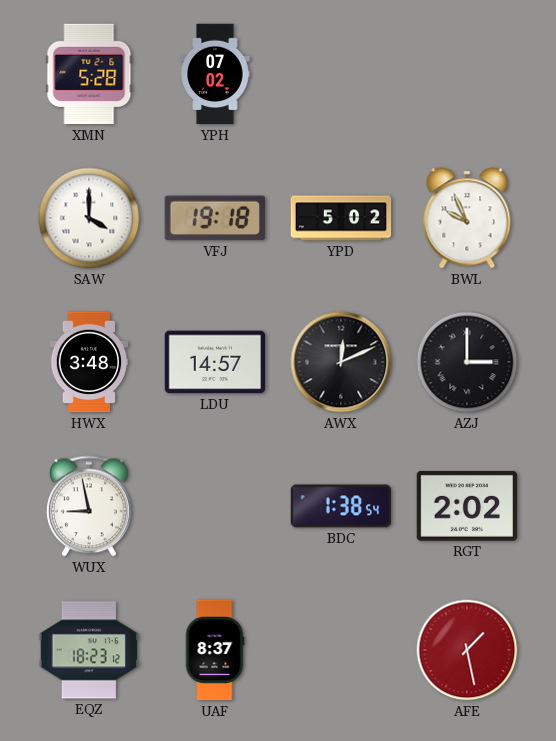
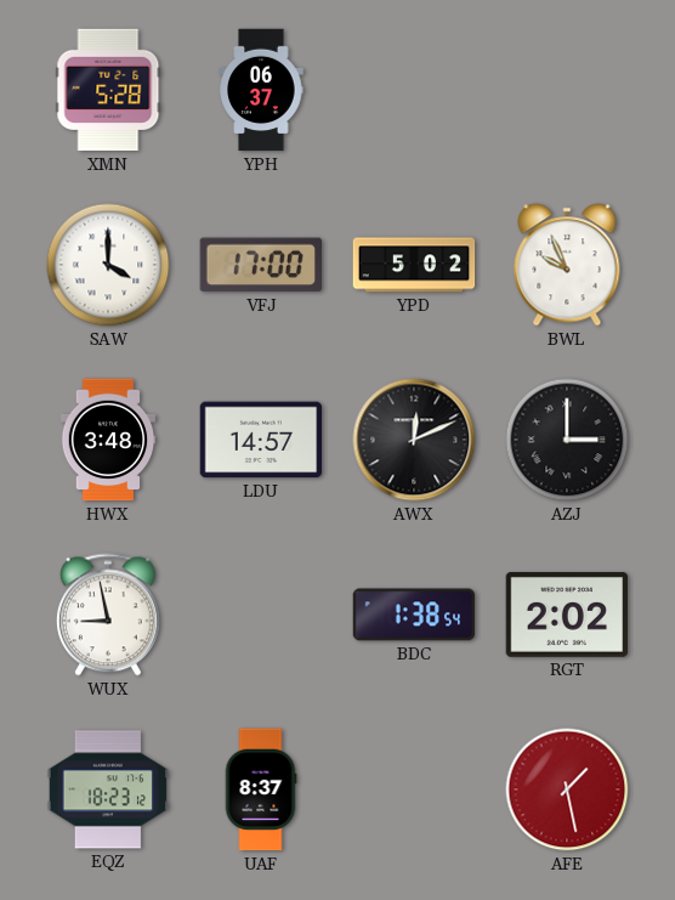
YPH: 07:02 -> 06:37
VFJ: 19:18 -> 17:00
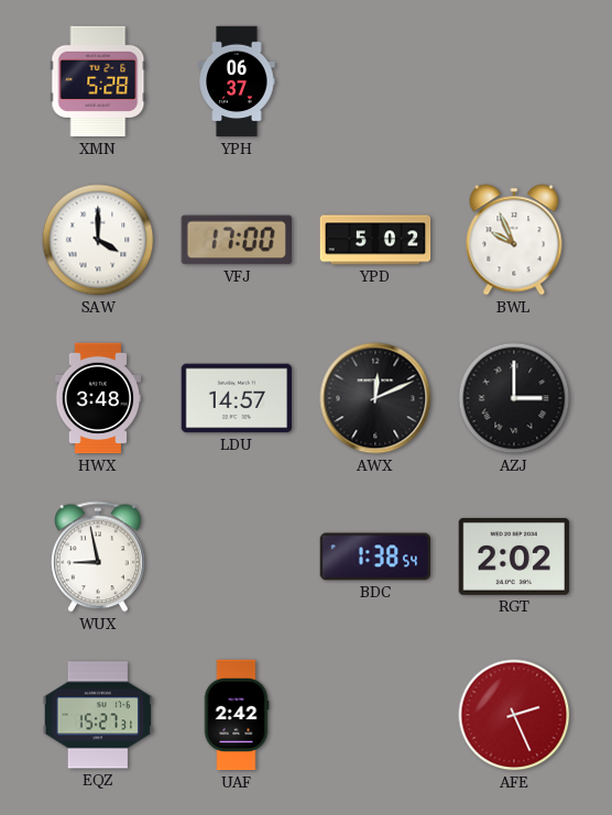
EQZ: 18:23 -> 15:27
UAF: 8:37 -> 2:42
AFE: 1:28 -> 2:26
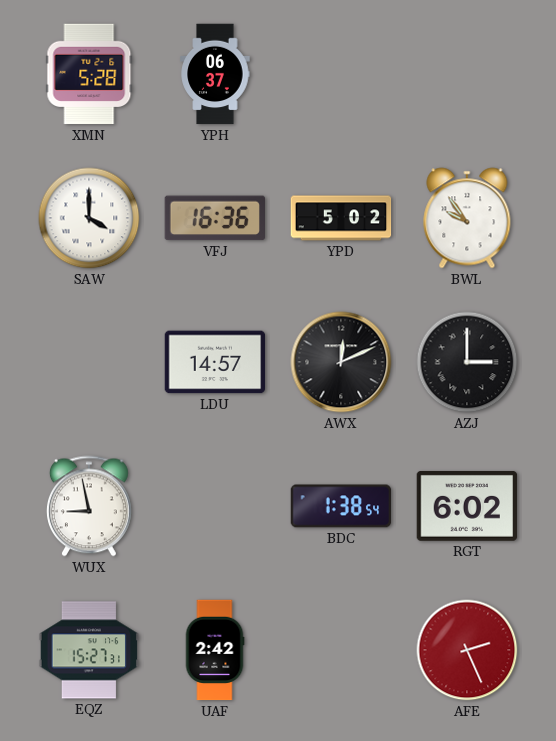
VFJ: 17:00 -> 16:36
BWL: 9:56 -> 9:54
HWX: 3:48 -> none
RGT: 2:02 -> 6:02
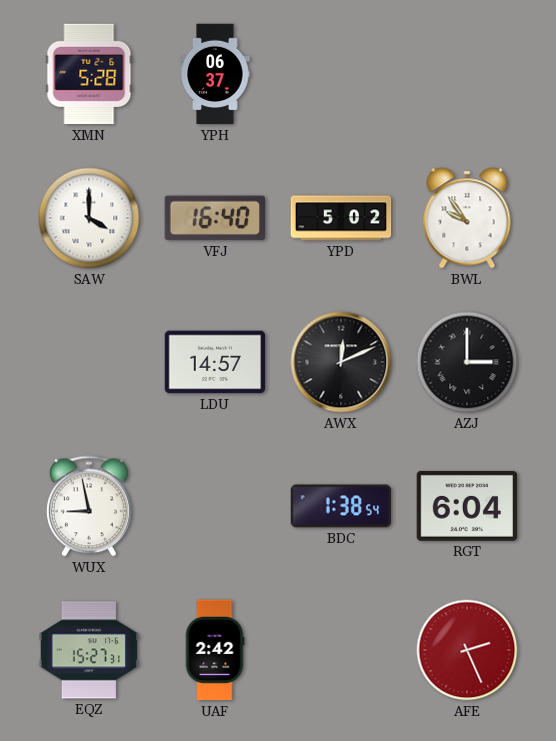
VFJ: 16:36 -> 16:40
RGT: 6:02 -> 6:04
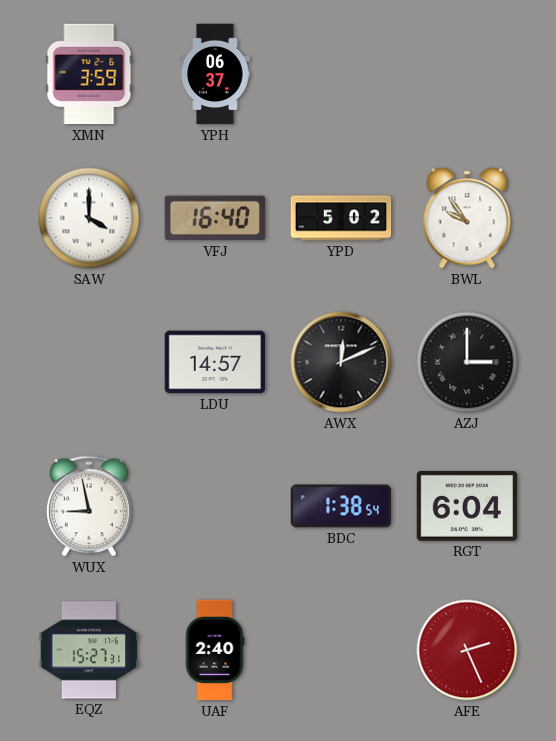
XMN: 5:28 -> 3:59
UAF: 2:42 -> 2:40
